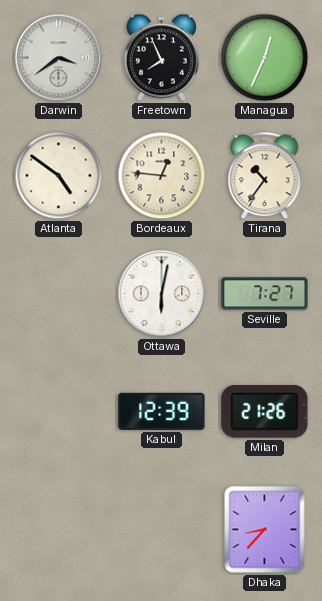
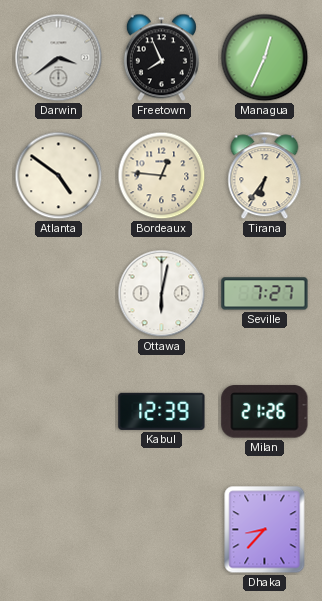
Tirana: 10:36 -> 6:36
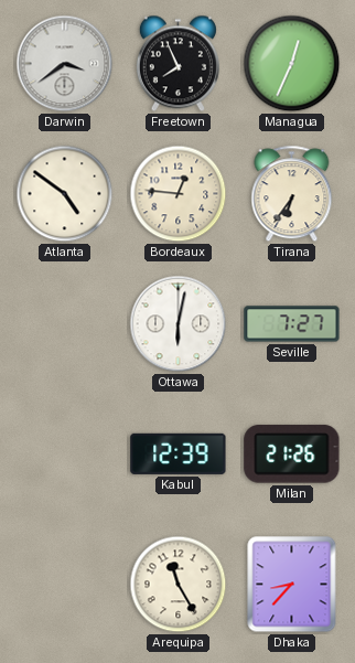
Arequipa: none -> 11:25
